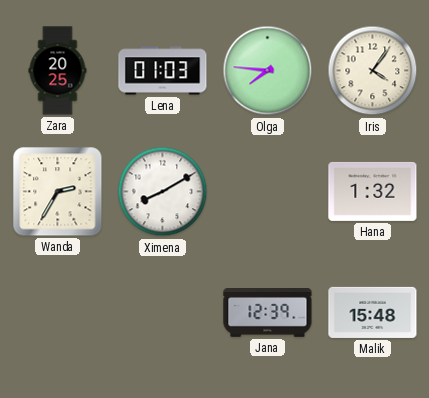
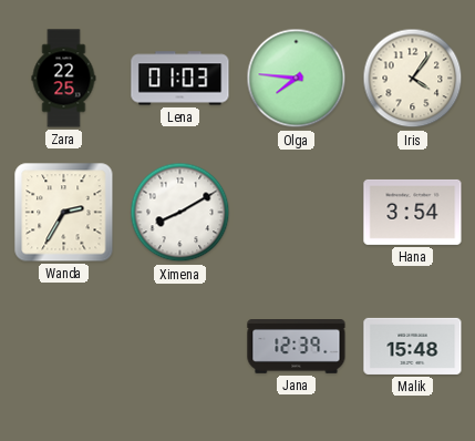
Zara: 20:25 -> 22:25
Hana: 1:32 -> 3:54
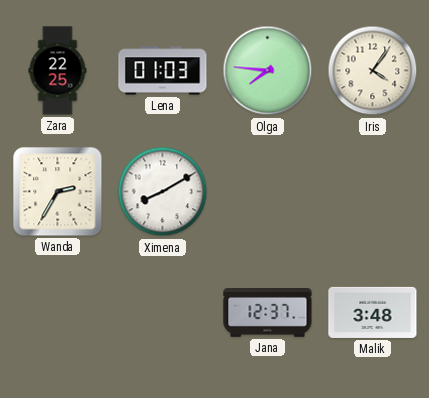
Hana: 3:54 -> none
Jana: 12:39 -> 12:37
Malik: 15:48 -> 3:48
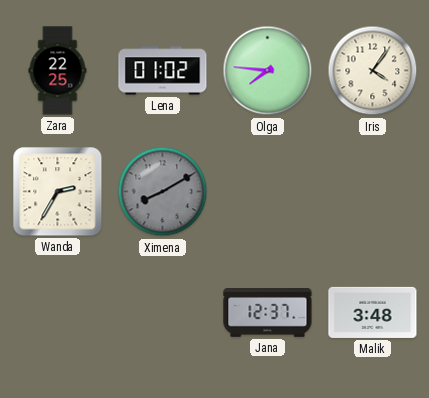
Lena: 01:03 -> 01:02
Ximena dial: white -> grey
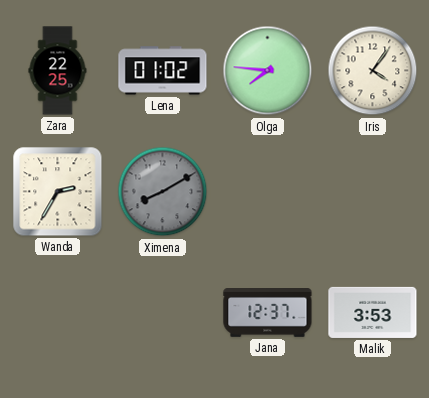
Malik: 3:48 -> 3:53
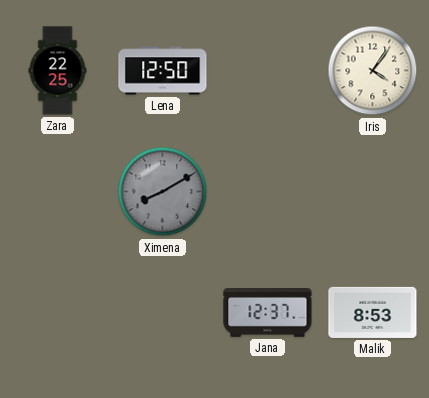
Lena: 01:02 -> 12:50
Olga: 7:46 -> none
Wanda: 2:35 -> none
Malik: 3:53 -> 8:53
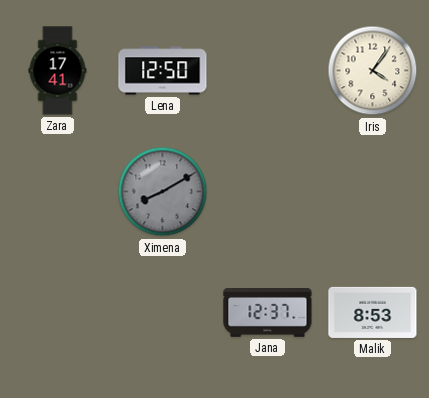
Zara: 22:25 -> 17:41
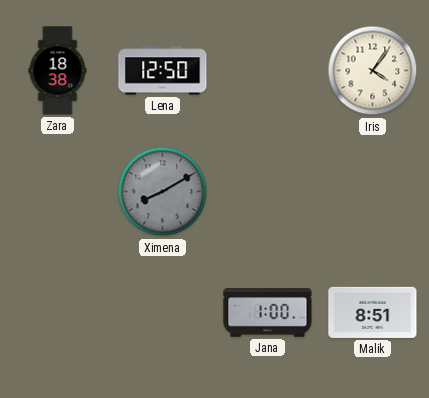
Zara: 17:41 -> 18:38
Jana: 12:37 -> 1:00
Malik: 8:53 -> 8:51
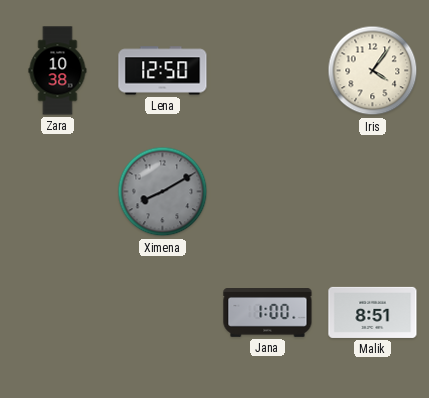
Zara: 18:38 -> 10:38
